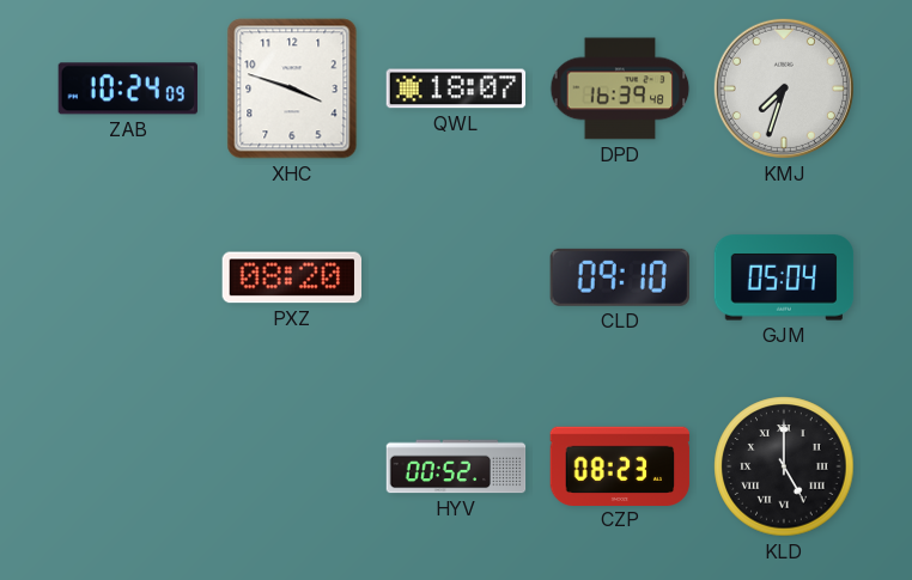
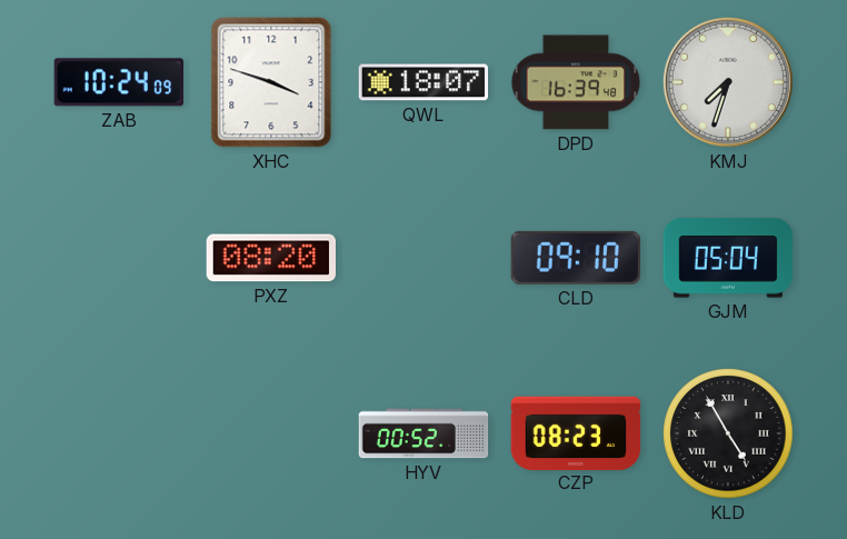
KLD: 5:00 -> 4:55
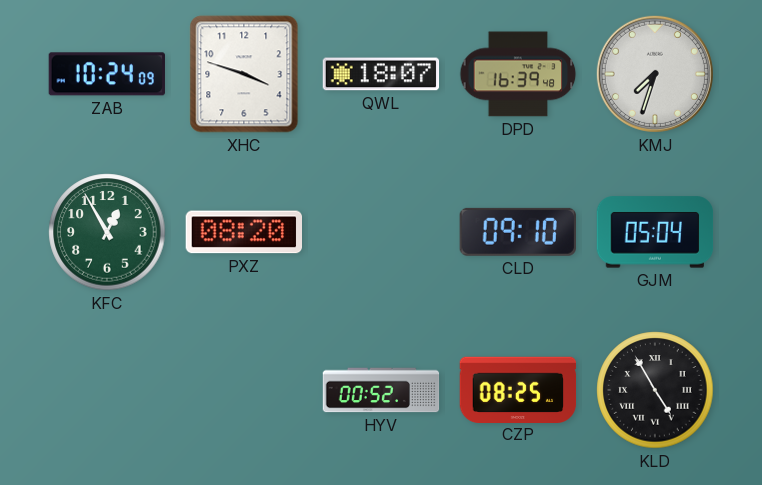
KFC: none -> 12:55
CZP: 08:23 -> 08:25
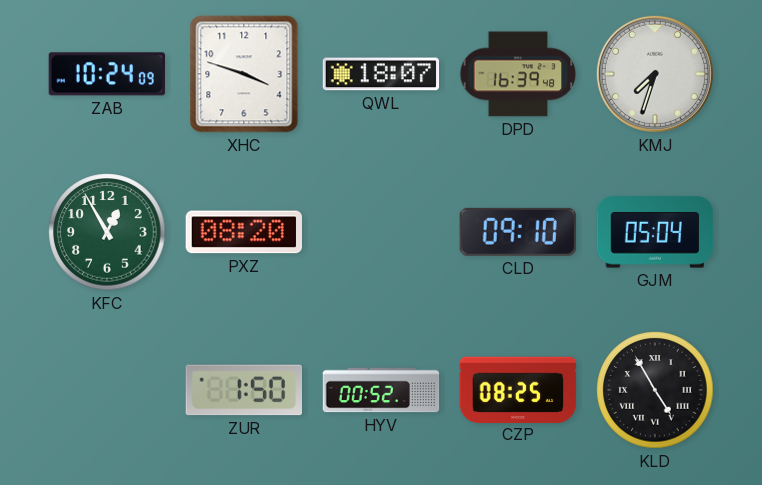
ZUR: none -> 1:50
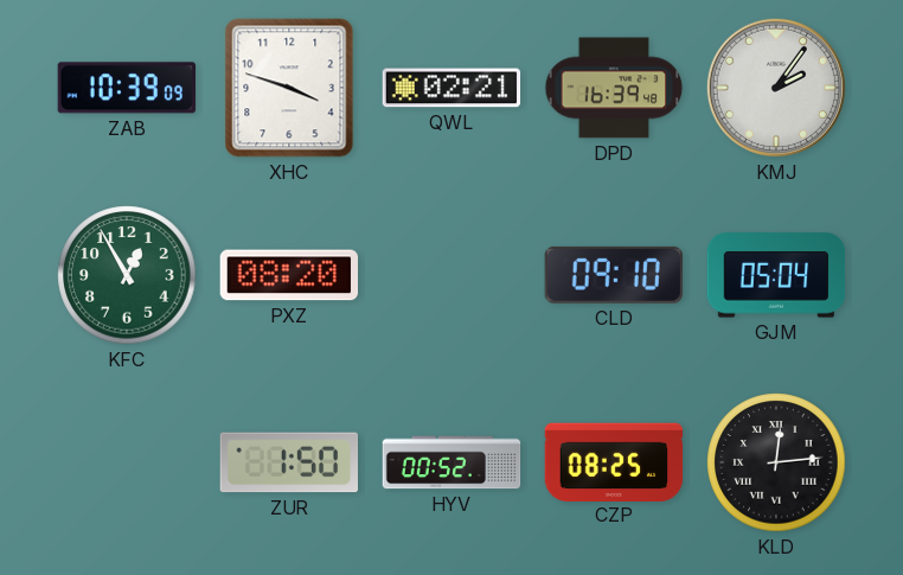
ZAB: 10:24 -> 10:39
QWL: 18:07 -> 02:21
KMJ: 7:33 -> 2:06
KLD: 4:55 -> 12:14
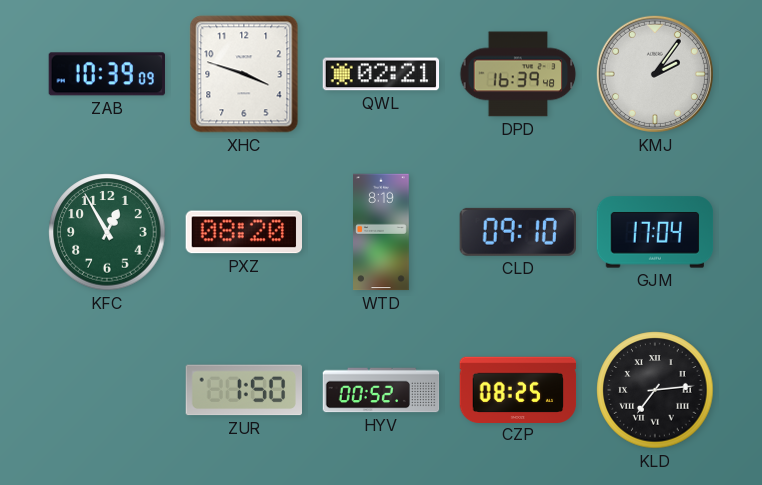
WTD: none -> 8:19
GJM: 05:04 -> 17:04
KLD: 12:14 -> 7:14
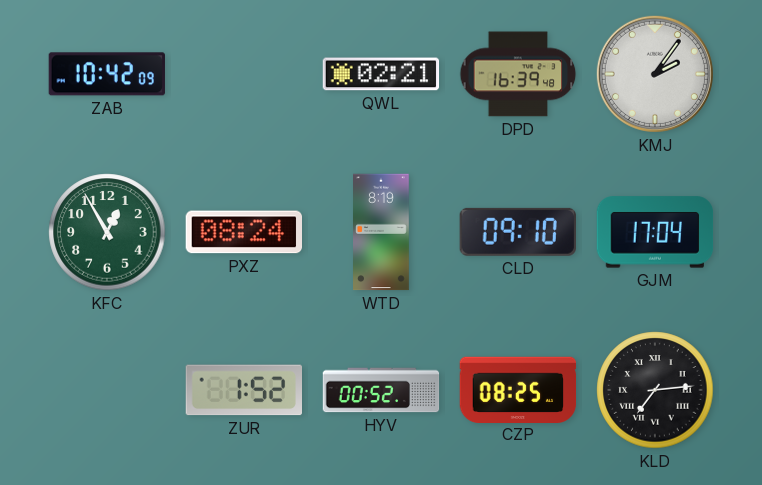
ZAB: 10:39 -> 10:42
XHC: 3:48 -> none
PXZ: 08:20 -> 08:24
ZUR: 1:50 -> 1:52
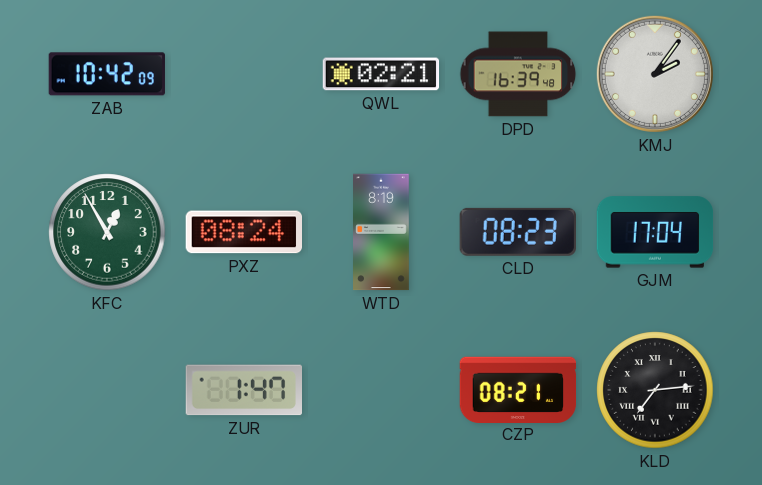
CLD: 09:10 -> 08:23
ZUR: 1:52 -> 1:47
HYV: 00:52 -> none
CZP: 08:25 -> 08:21
